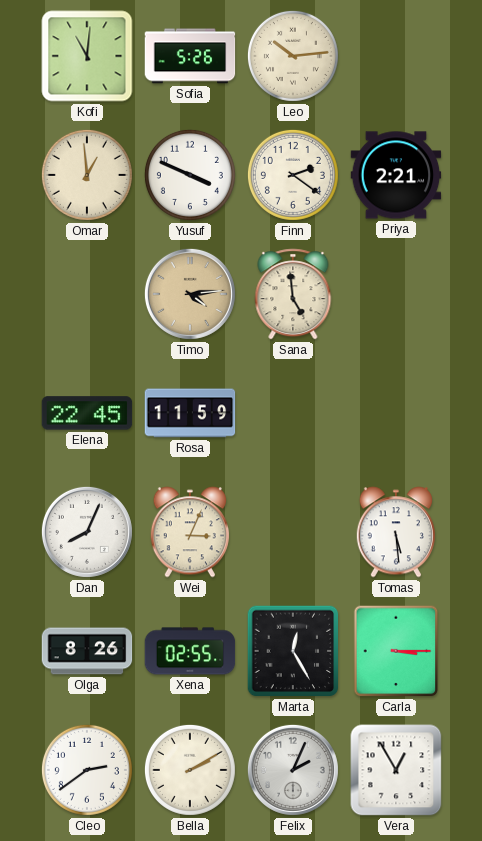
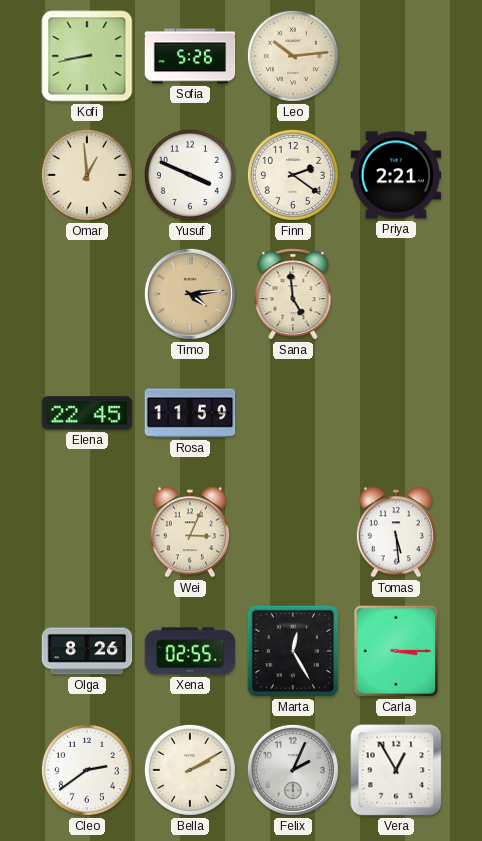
Kofi: 11:01 -> 8:43
Dan: 8:04 -> none
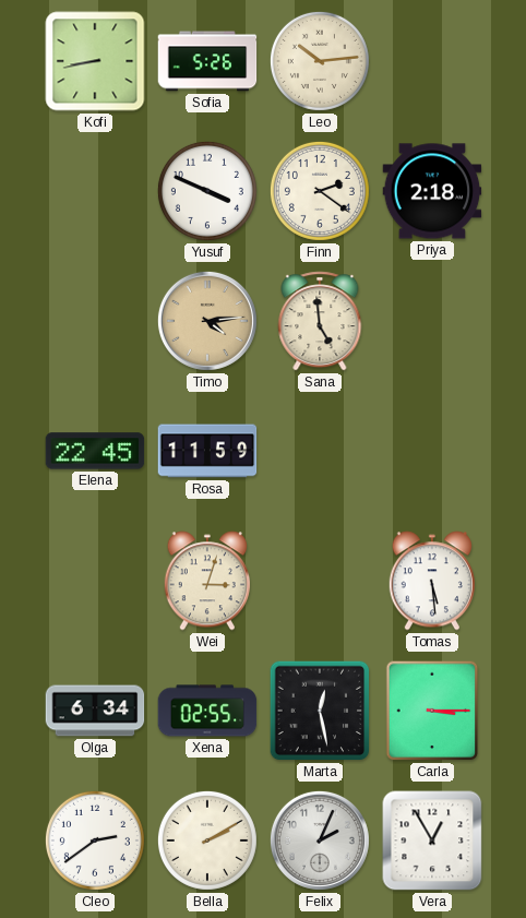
Omar: 12:59 -> none
Priya: 2:21 -> 2:18
Wei: 3:04 -> 3:03
Olga: 8:26 -> 6:34
Marta: 12:25 -> 12:28
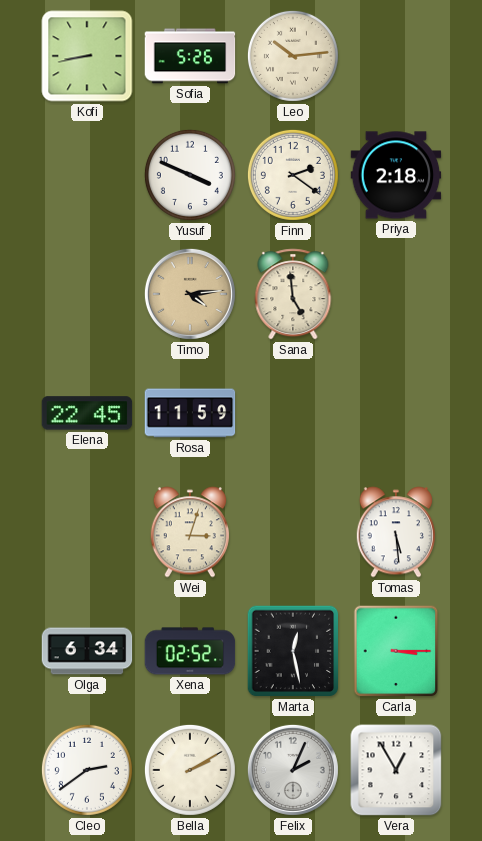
Xena: 02:55 -> 02:52
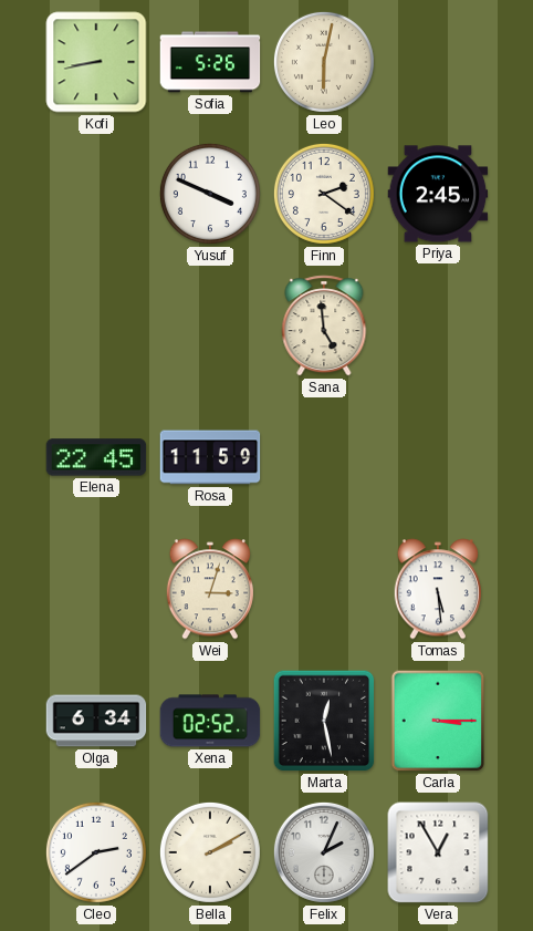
Leo: 10:14 -> 6:02
Priya: 2:18 -> 2:45
Timo: 4:14 -> none
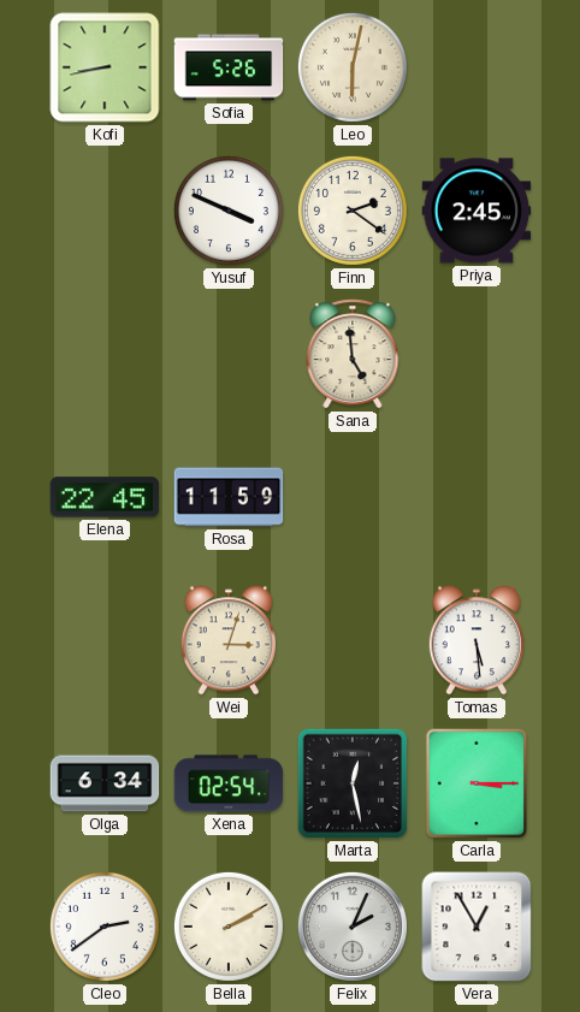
Xena: 02:52 -> 02:54
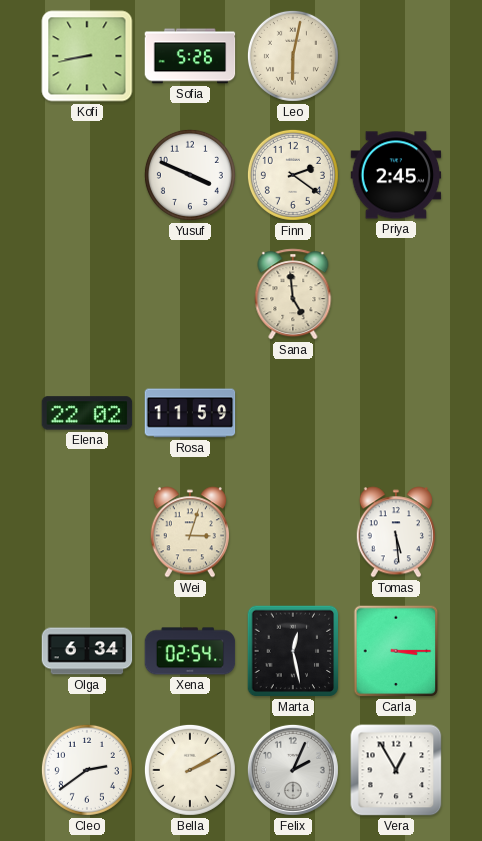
Elena: 22:45 -> 22:02
